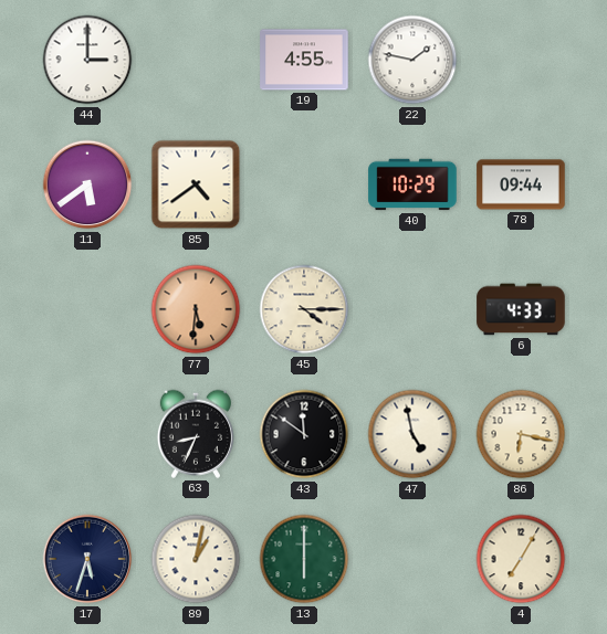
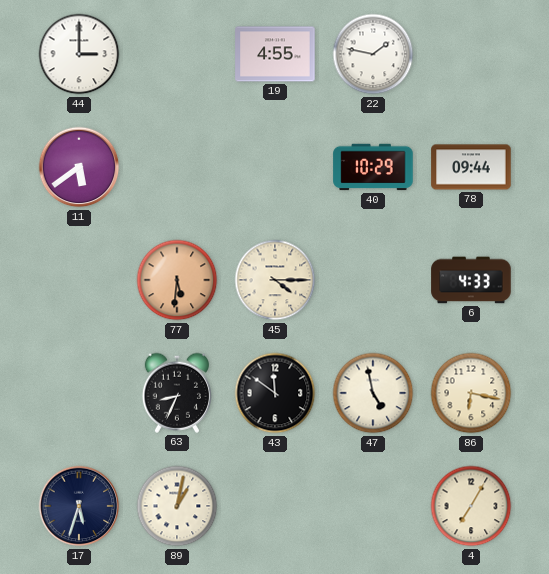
85: 4:39 -> none
13: 6:00 -> none
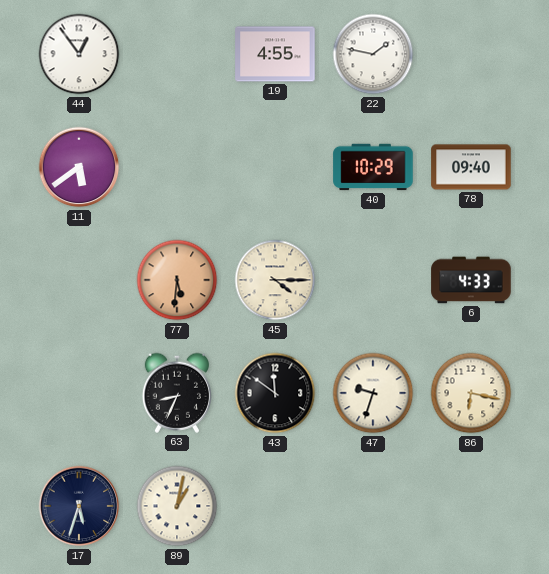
44: 3:00 -> 12:54
78: 09:44 -> 09:40
47: 4:58 -> 9:33
4: 7:05 -> none
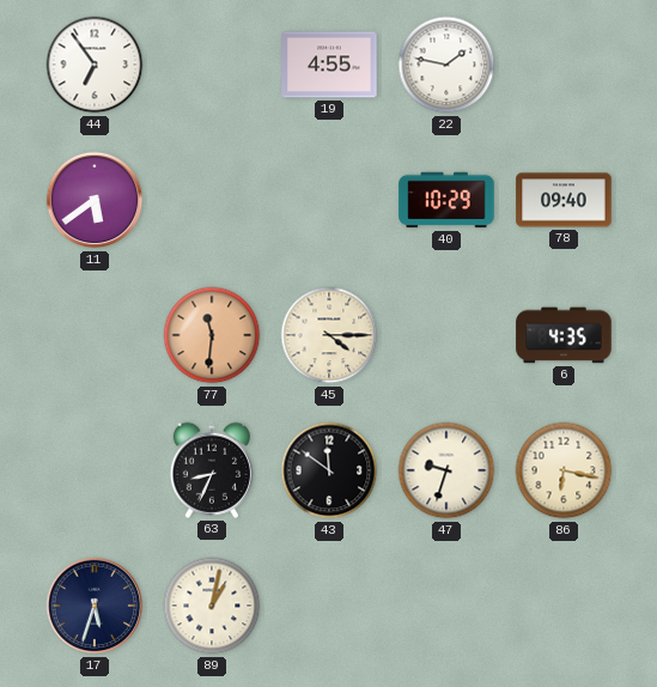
44: 12:54 -> 6:54
77: 5:31 -> 11:31
6: 4:33 -> 4:35
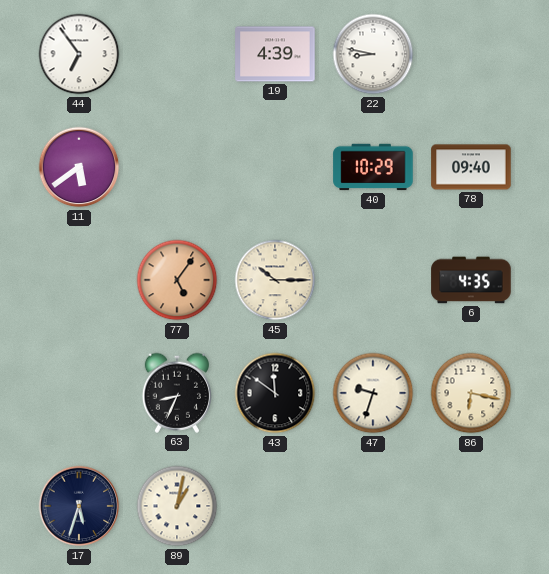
19: 4:55 -> 4:39
22: 1:47 -> 8:47
77: 11:31 -> 5:06
45: 4:15 -> 10:15
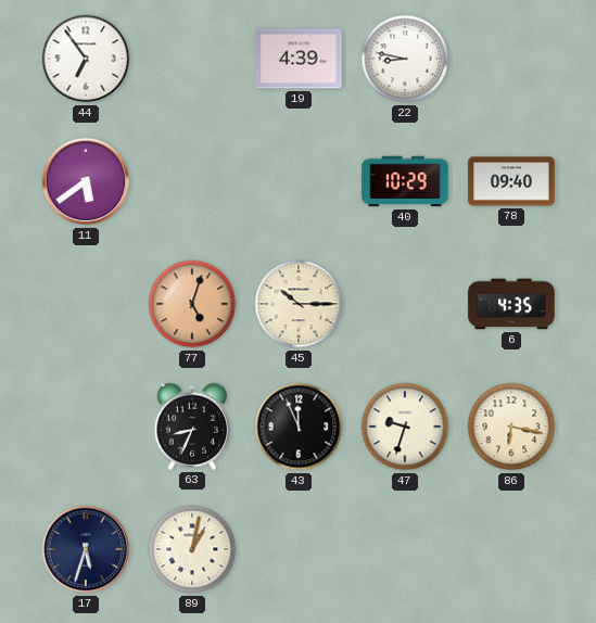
77: 5:06 -> 5:03
43: 11:51 -> 11:56
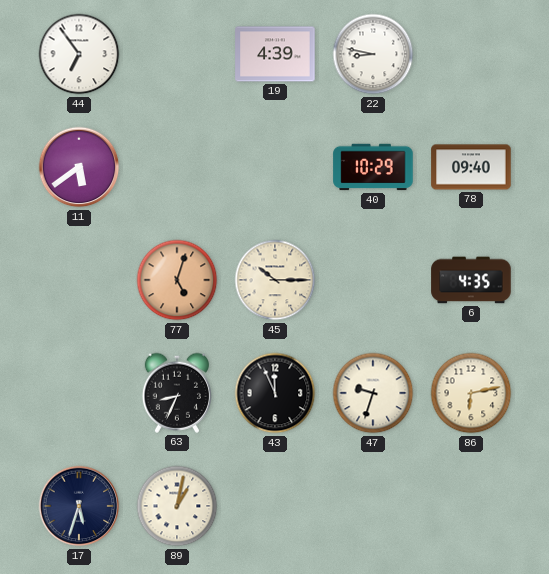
86: 6:17 -> 6:13
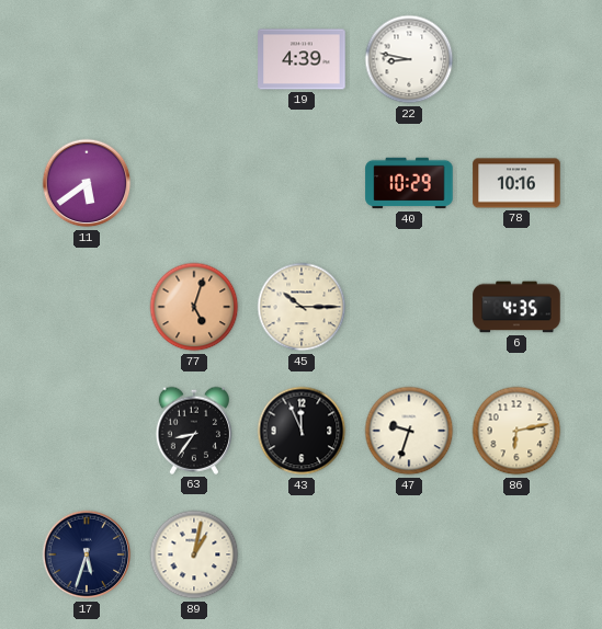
44: 6:54 -> none
78: 09:40 -> 10:16
63: 8:34 -> 8:36
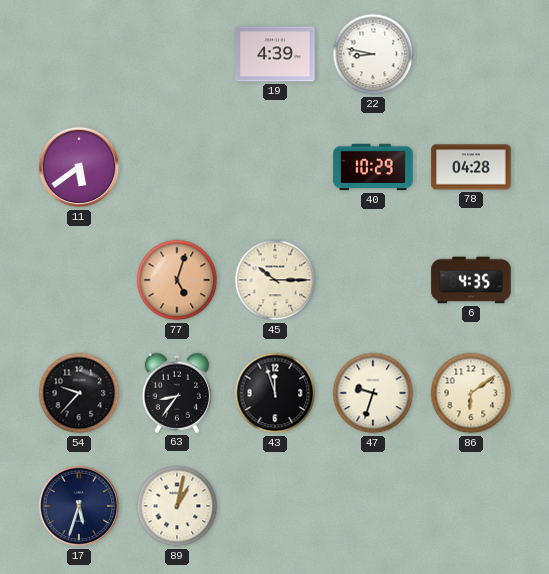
78: 10:16 -> 04:28
54: none -> 9:37
43: 11:56 -> 11:57
86: 6:13 -> 6:09
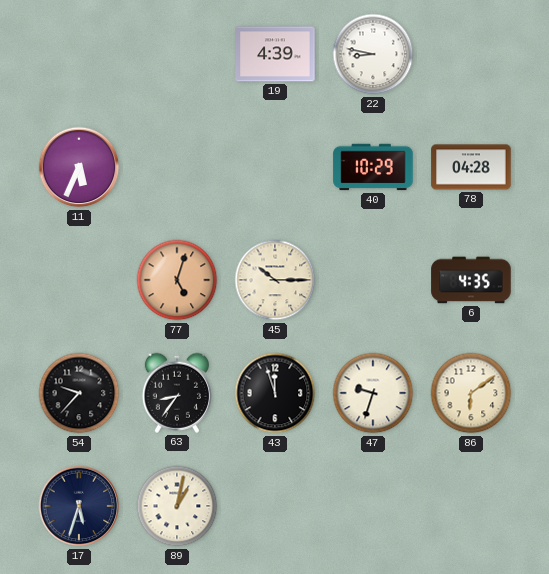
11: 5:39 -> 5:34
